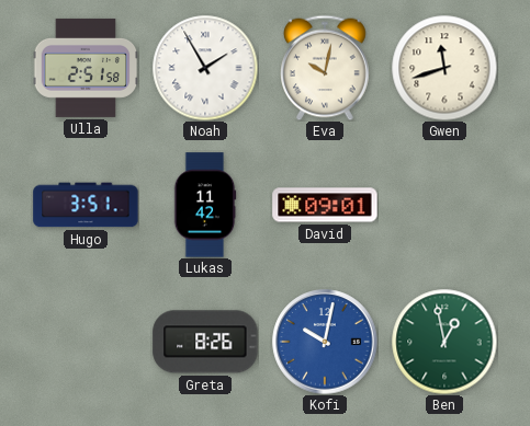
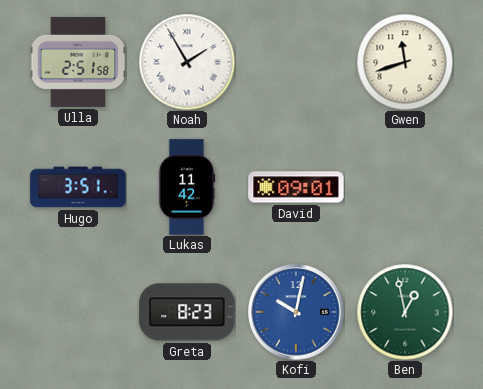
Eva: 10:02 -> none
Greta: 8:26 -> 8:23
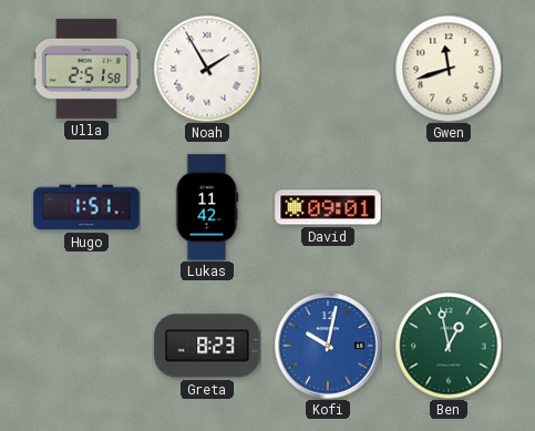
Hugo: 3:51 -> 1:51
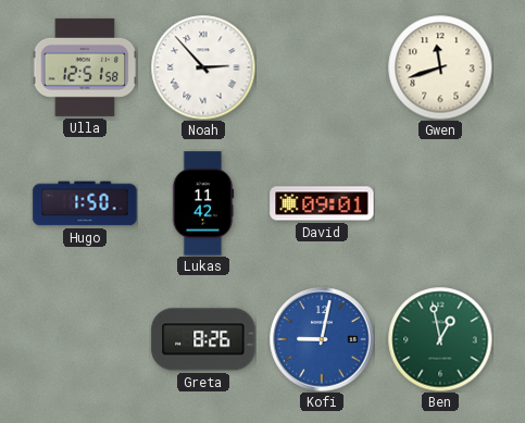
Ulla: 2:51 -> 12:51
Noah: 1:55 -> 2:53
Hugo: 1:51 -> 1:50
Greta: 8:23 -> 8:26
Kofi: 10:02 -> 9:02
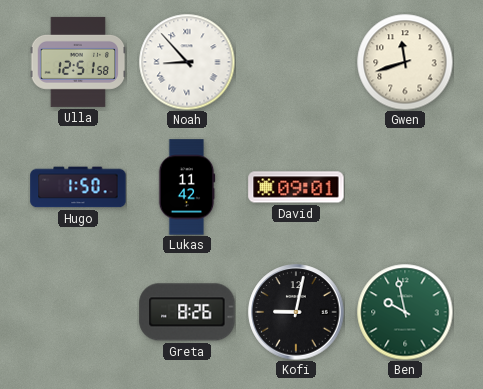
Noah: 2:53 -> 8:53
Kofi dial: blue -> black
Ben: 12:58 -> 9:58
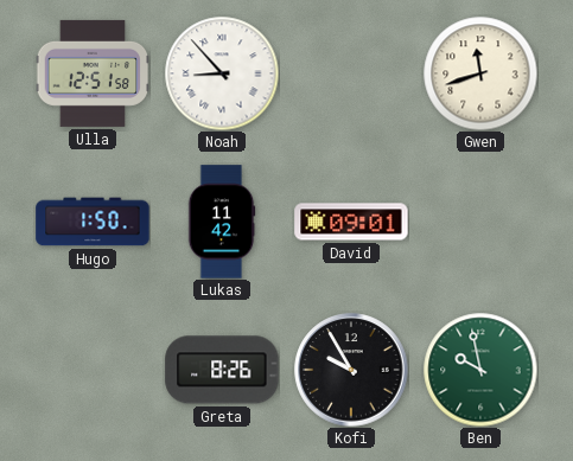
Kofi: 9:02 -> 9:55
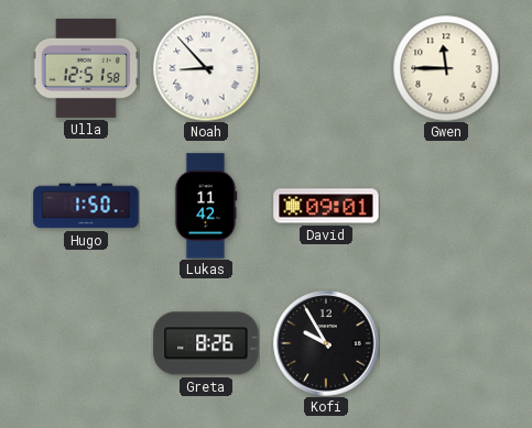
Gwen: 11:42 -> 11:45
Ben: 9:58 -> none
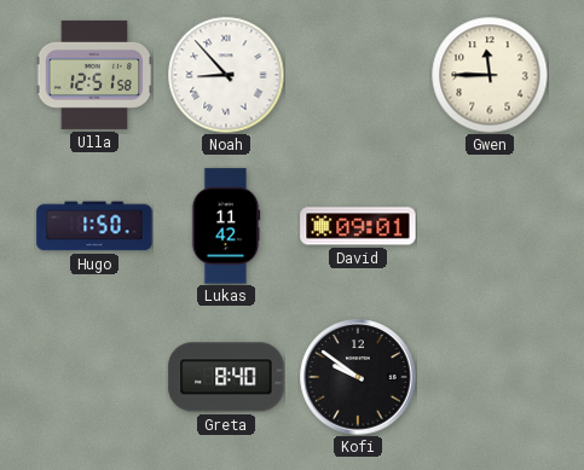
Greta: 8:26 -> 8:40
Kofi: 9:55 -> 9:51
